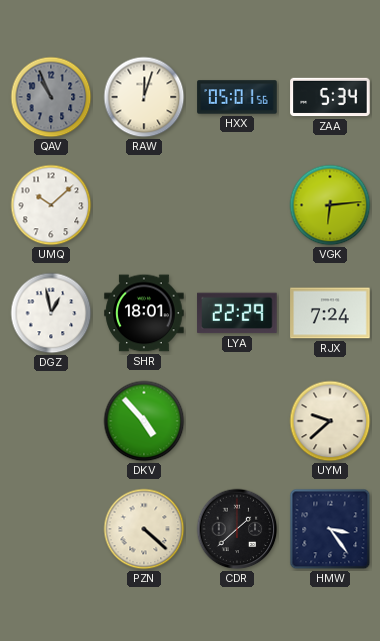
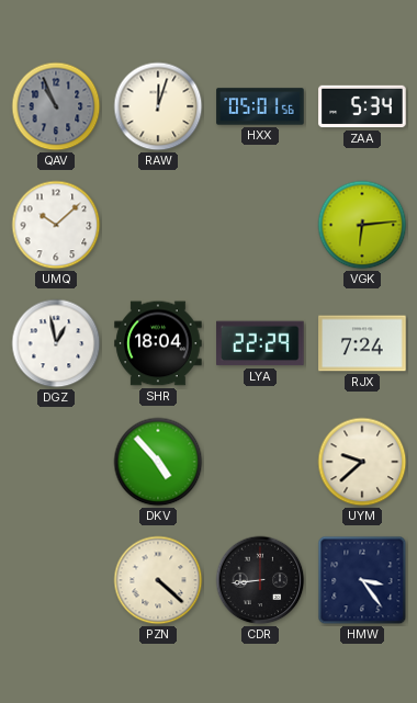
SHR: 18:01 -> 18:04
CDR: 1:38 -> 8:44
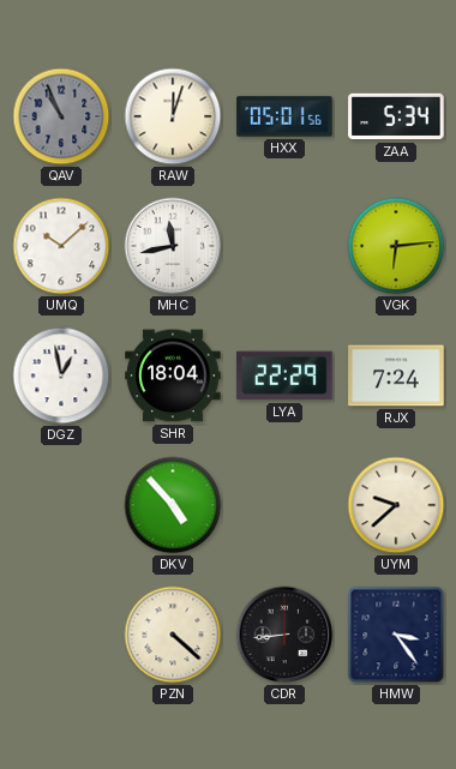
MHC: none -> 11:43
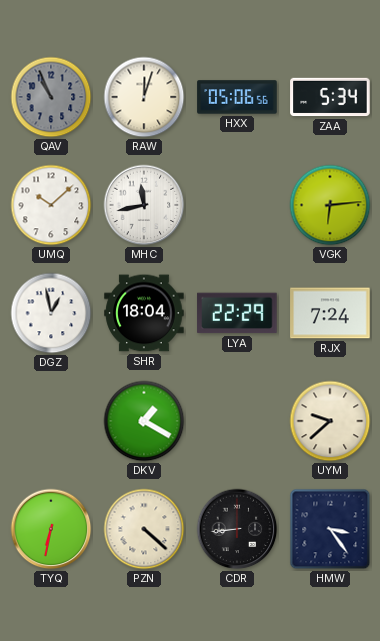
HXX: 05:01 -> 05:06
DKV: 4:53 -> 1:20
TYQ: none -> 6:32
